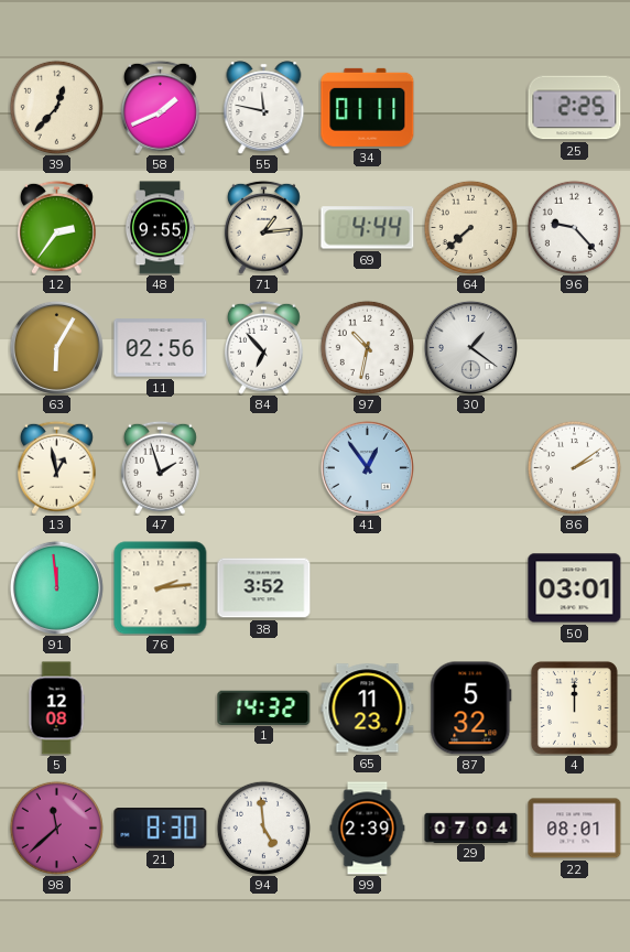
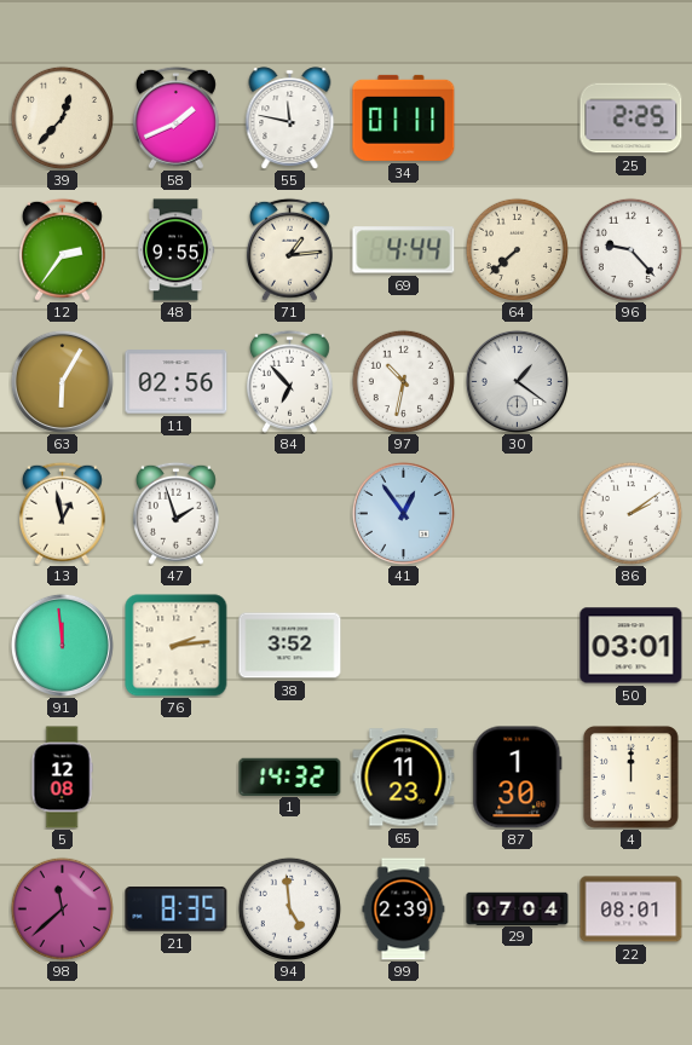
87: 5:32 -> 1:30
21: 8:30 -> 8:35
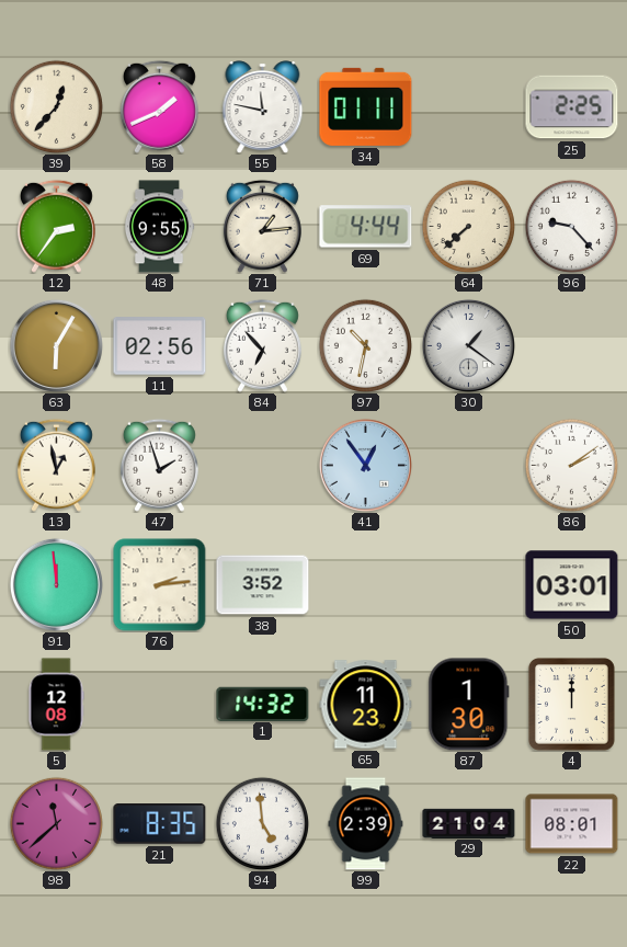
29: 07:04 -> 21:04
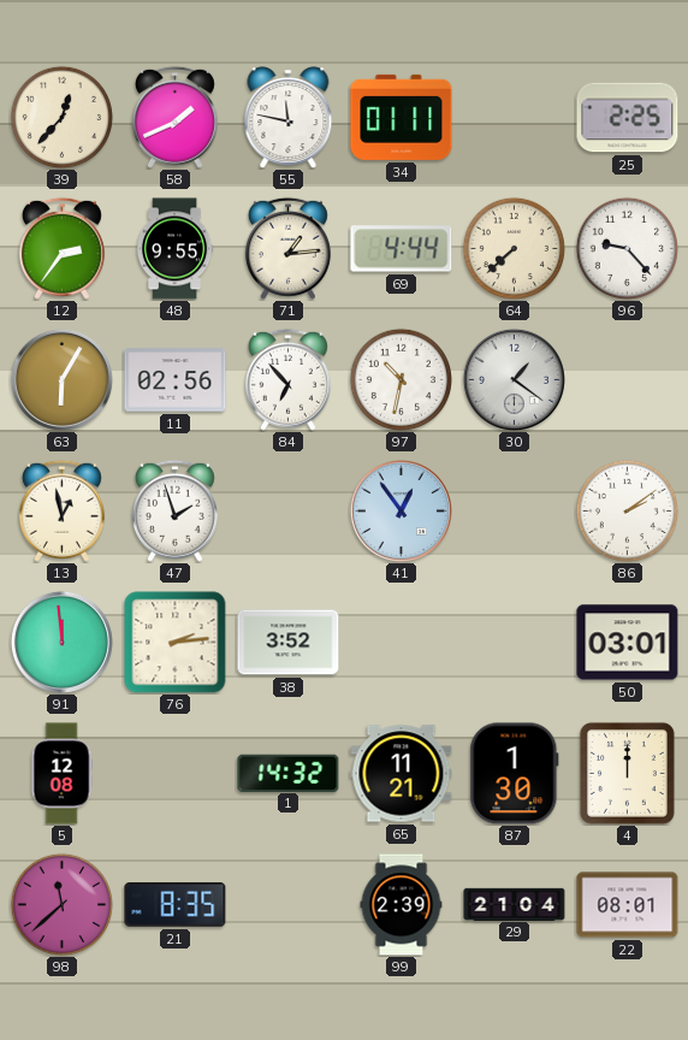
65: 11:23 -> 11:21
94: 4:59 -> none
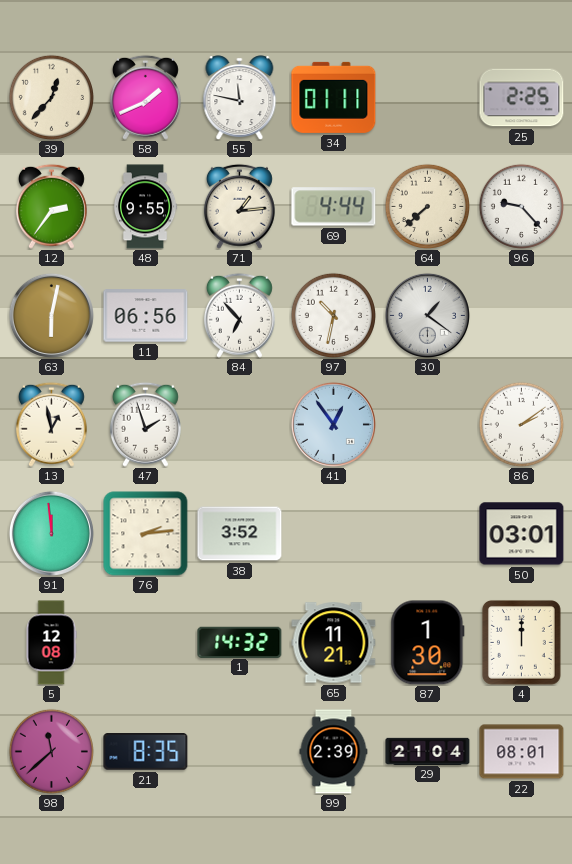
63: 6:05 -> 6:02
11: 02:56 -> 06:56
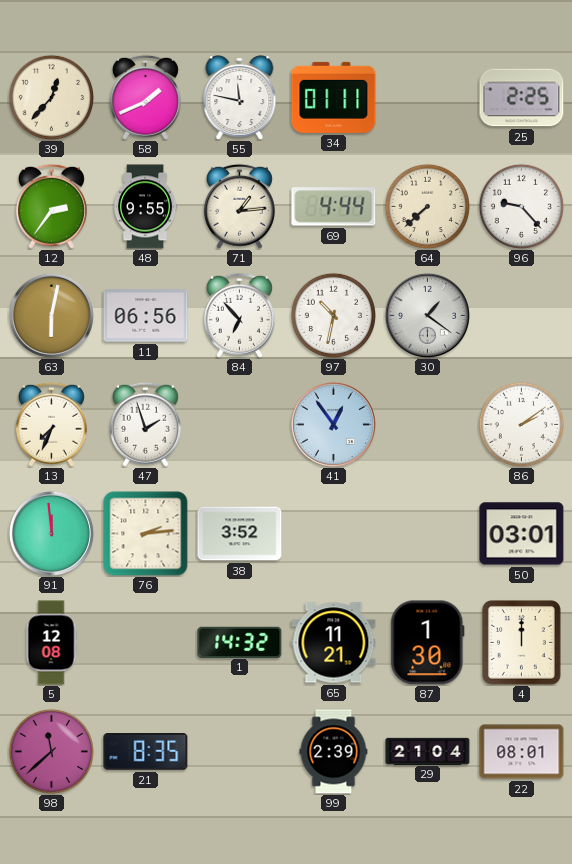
13: 12:58 -> 7:34
